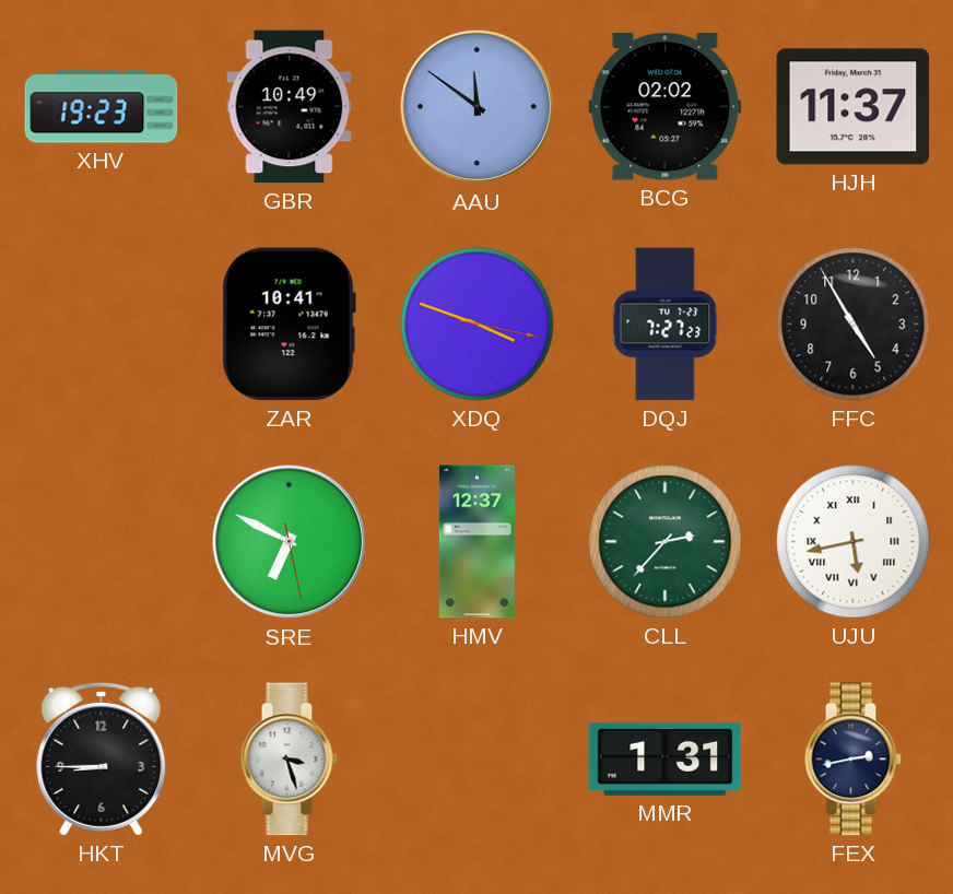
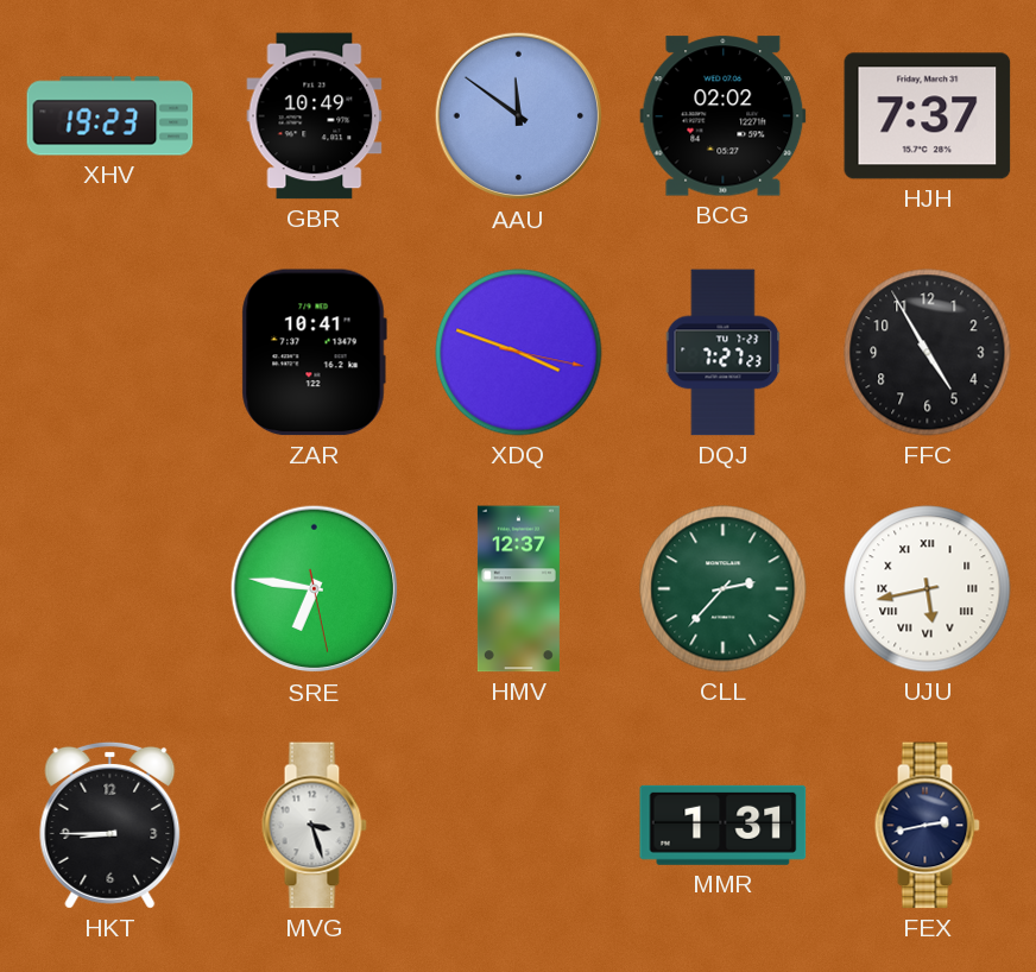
HJH: 11:37 -> 7:37
SRE: 6:49 -> 6:46
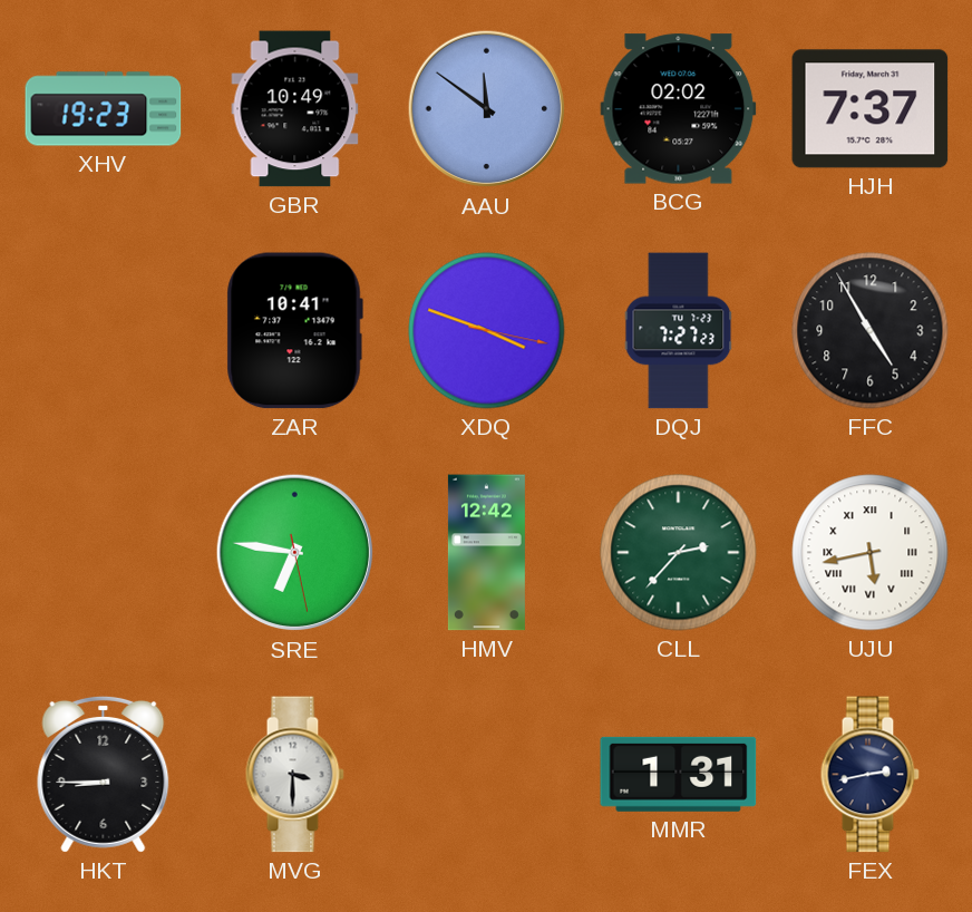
HMV: 12:37 -> 12:42
MVG: 3:27 -> 3:30
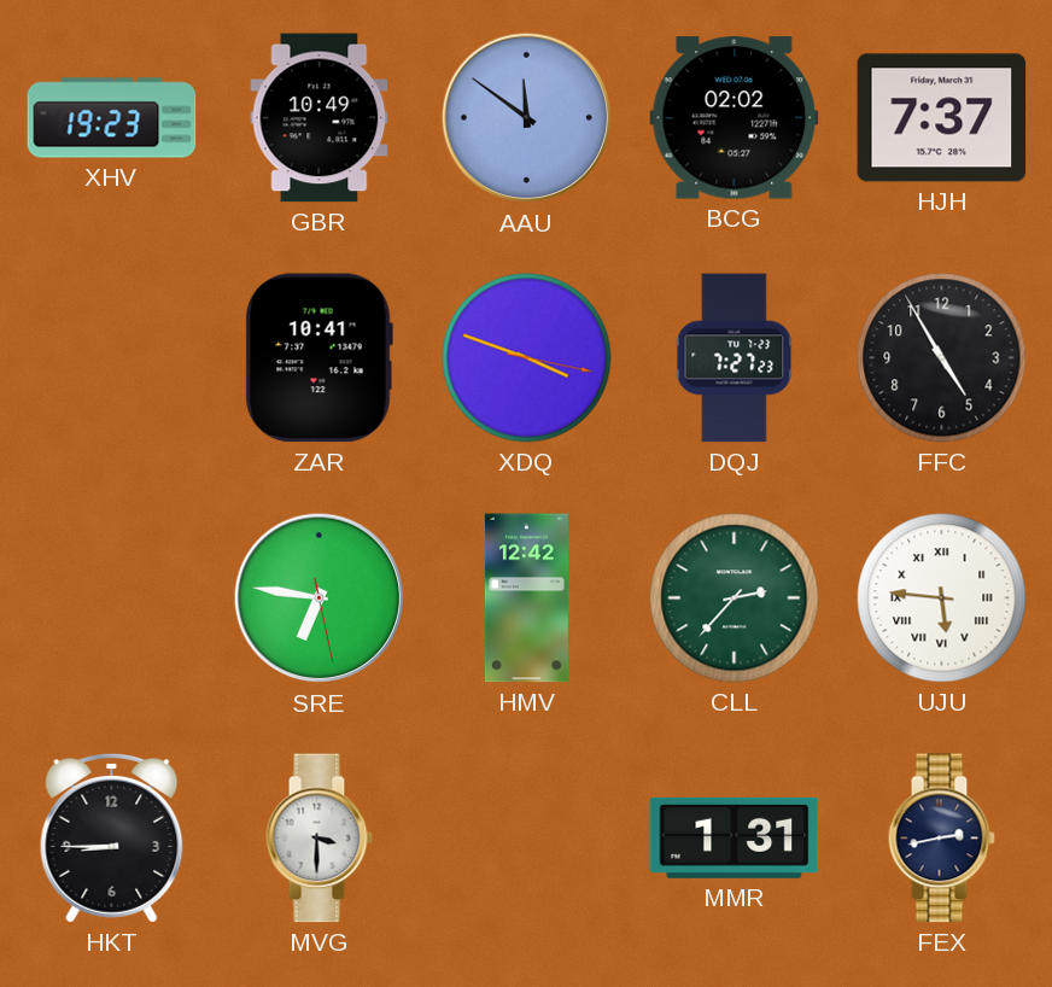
UJU: 5:43 -> 5:46
